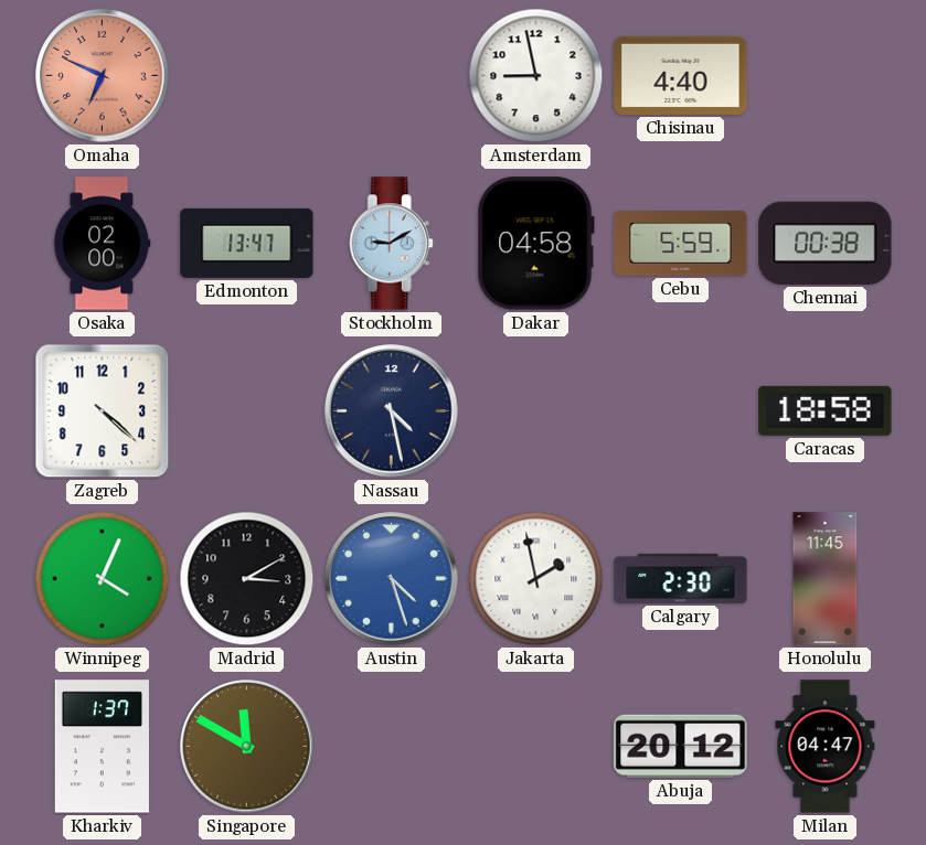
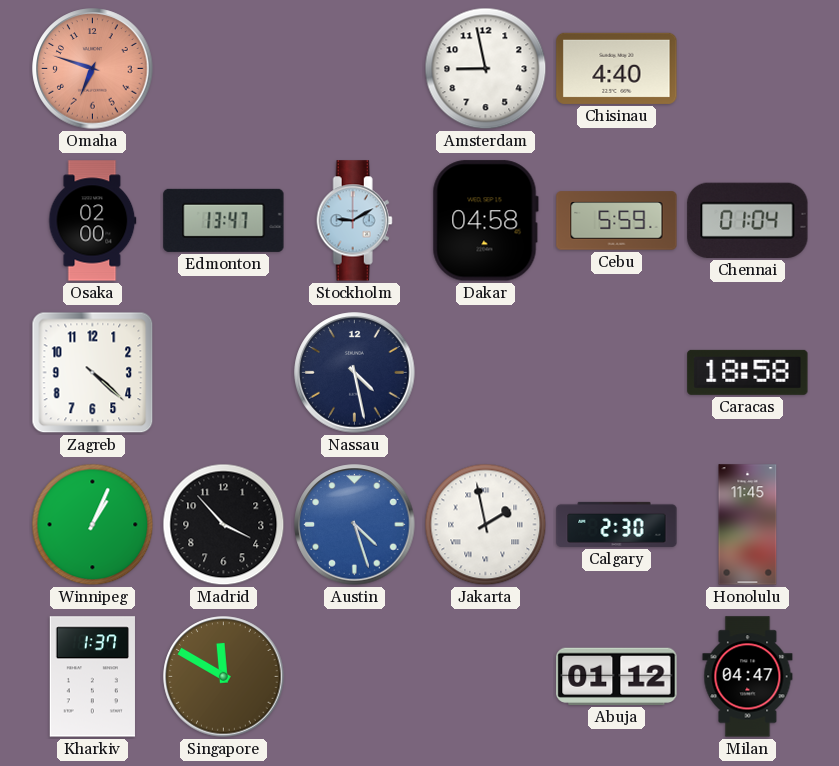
Omaha: 6:49 -> 6:48
Chennai: 00:38 -> 01:04
Winnipeg: 4:04 -> 1:04
Madrid: 3:10 -> 3:53
Abuja: 20:12 -> 01:12
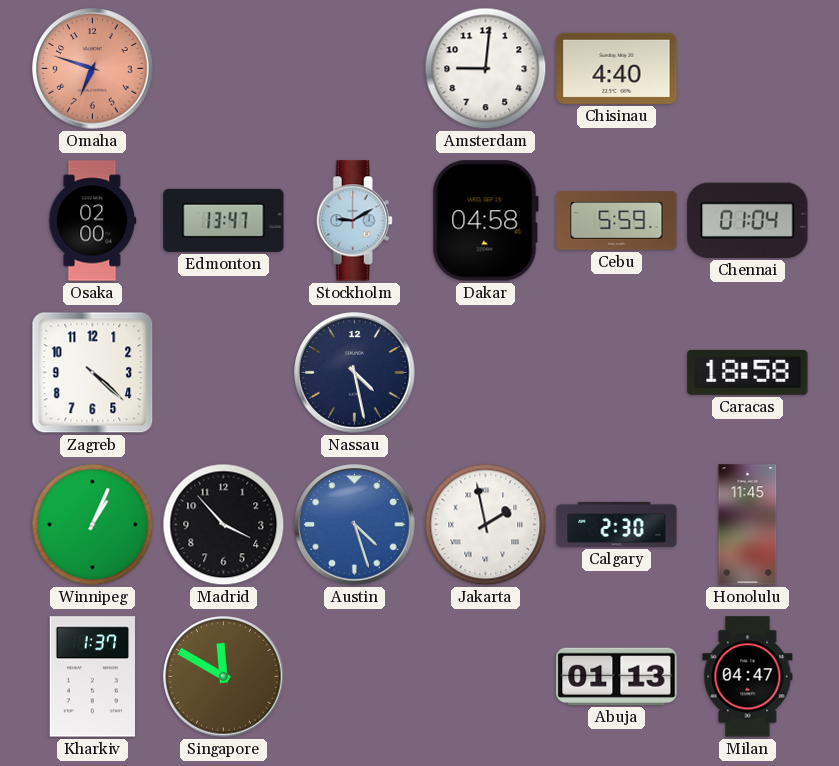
Amsterdam: 8:58 -> 9:01
Abuja: 01:12 -> 01:13
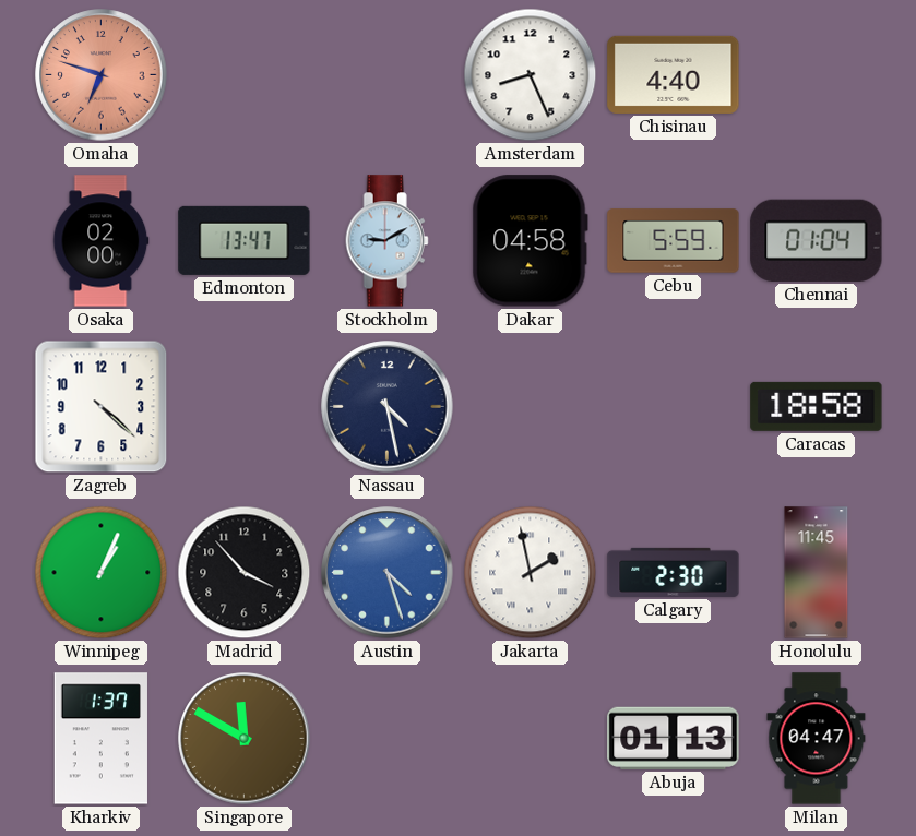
Amsterdam: 9:01 -> 8:26
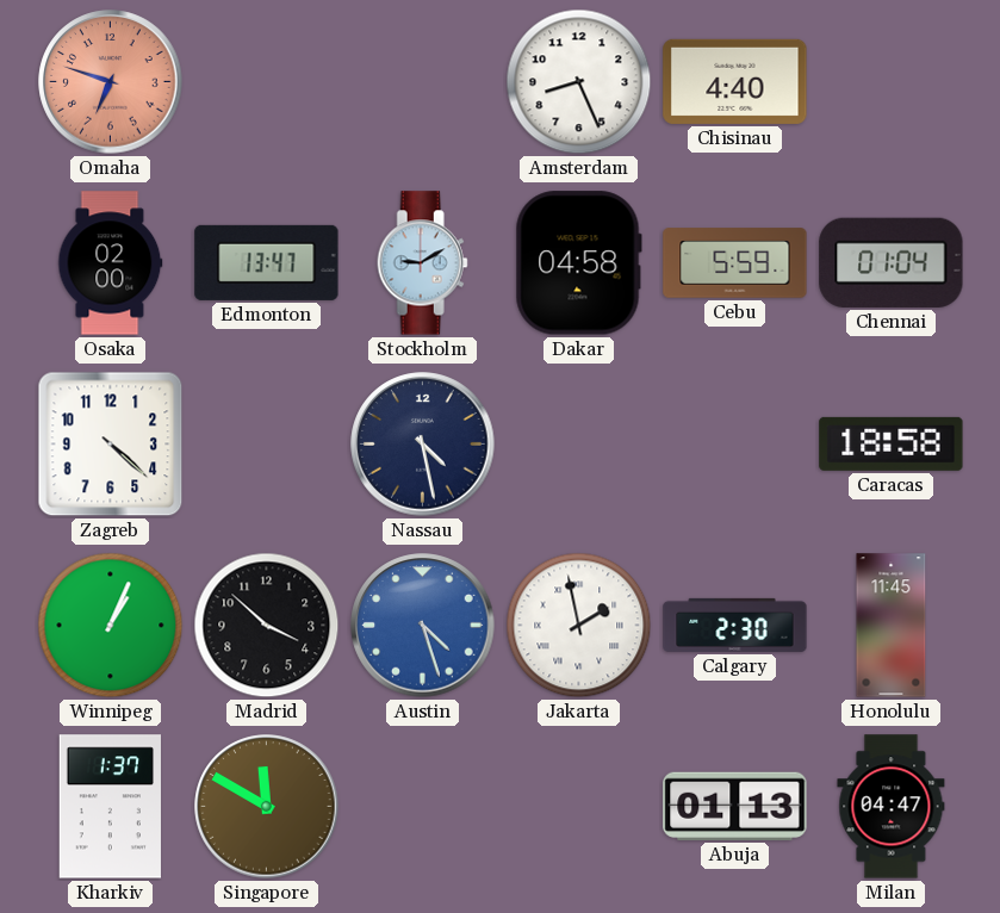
Madrid: 3:53 -> 3:52
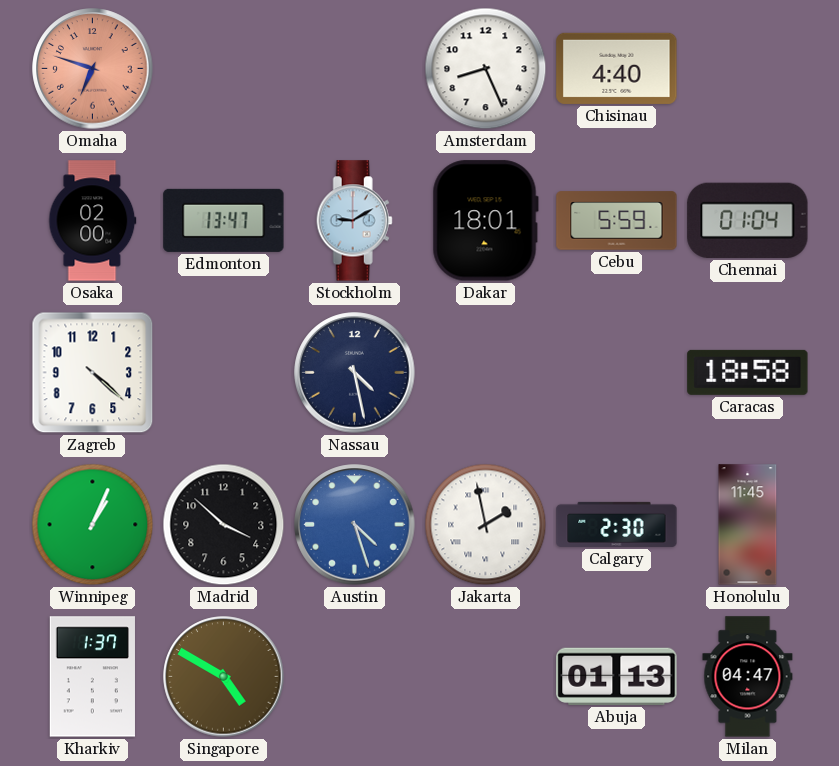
Dakar: 04:58 -> 18:01
Singapore: 11:50 -> 4:50
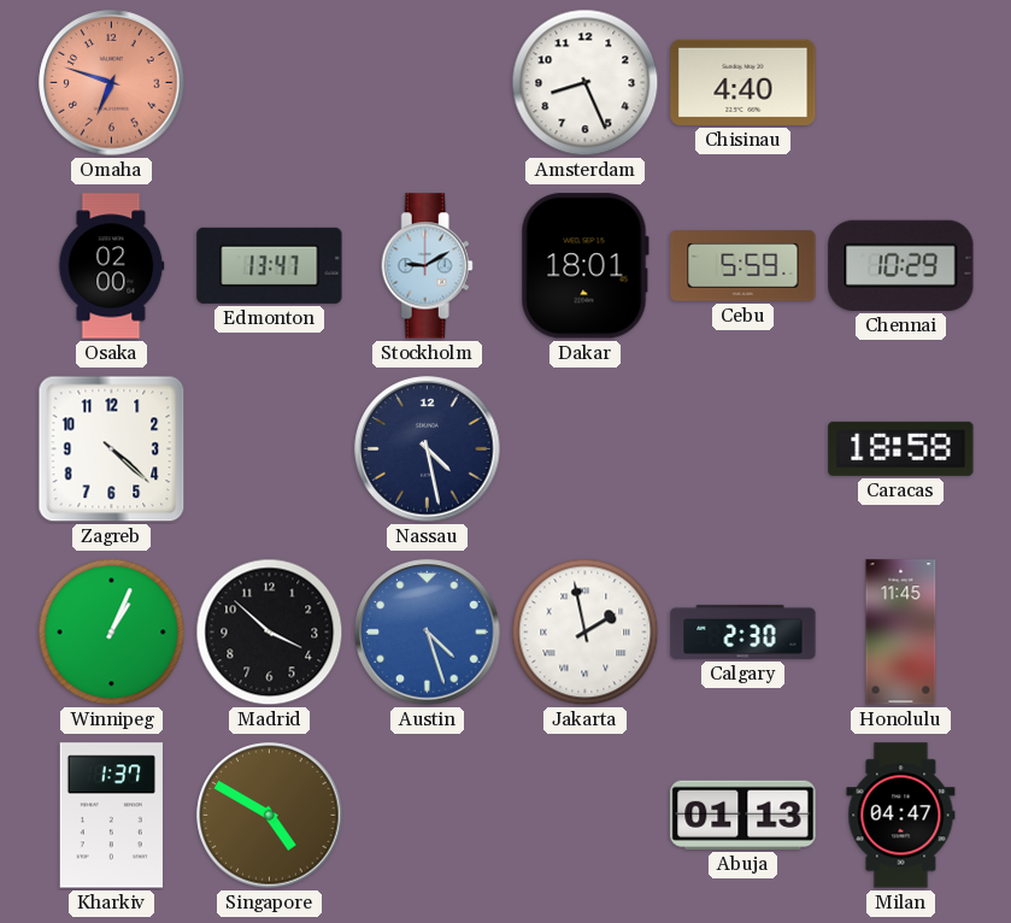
Chennai: 01:04 -> 10:29
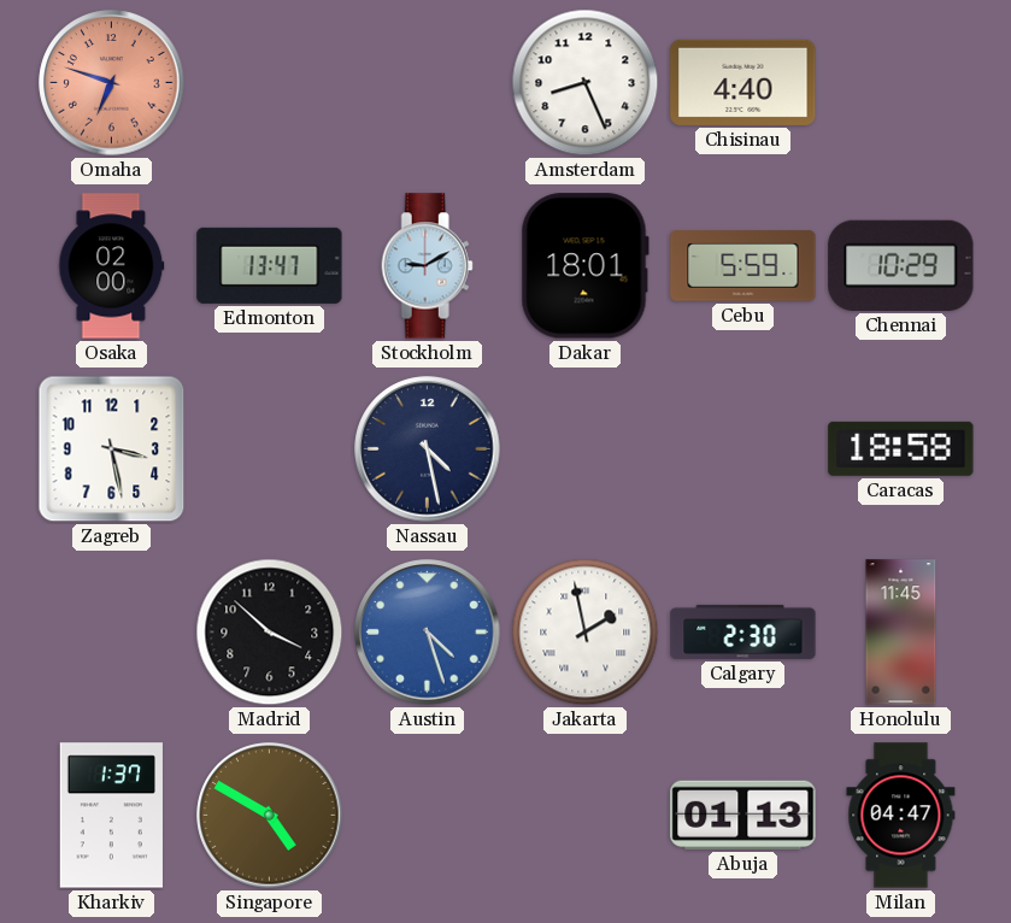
Zagreb: 4:22 -> 3:28
Winnipeg: 1:04 -> none
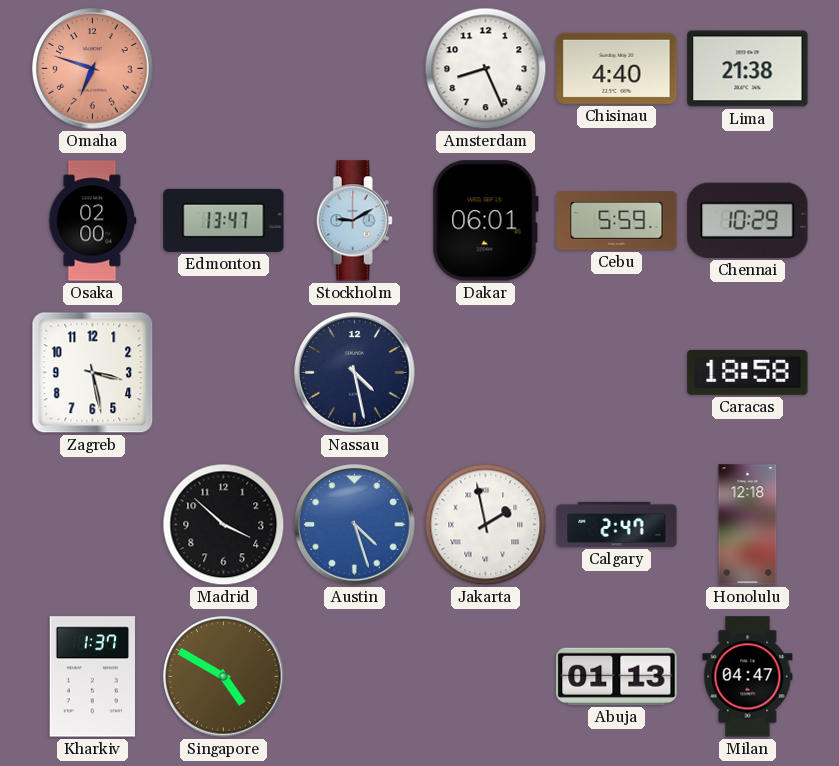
Lima: none -> 21:38
Dakar: 18:01 -> 06:01
Calgary: 2:30 -> 2:47
Honolulu: 11:45 -> 12:18
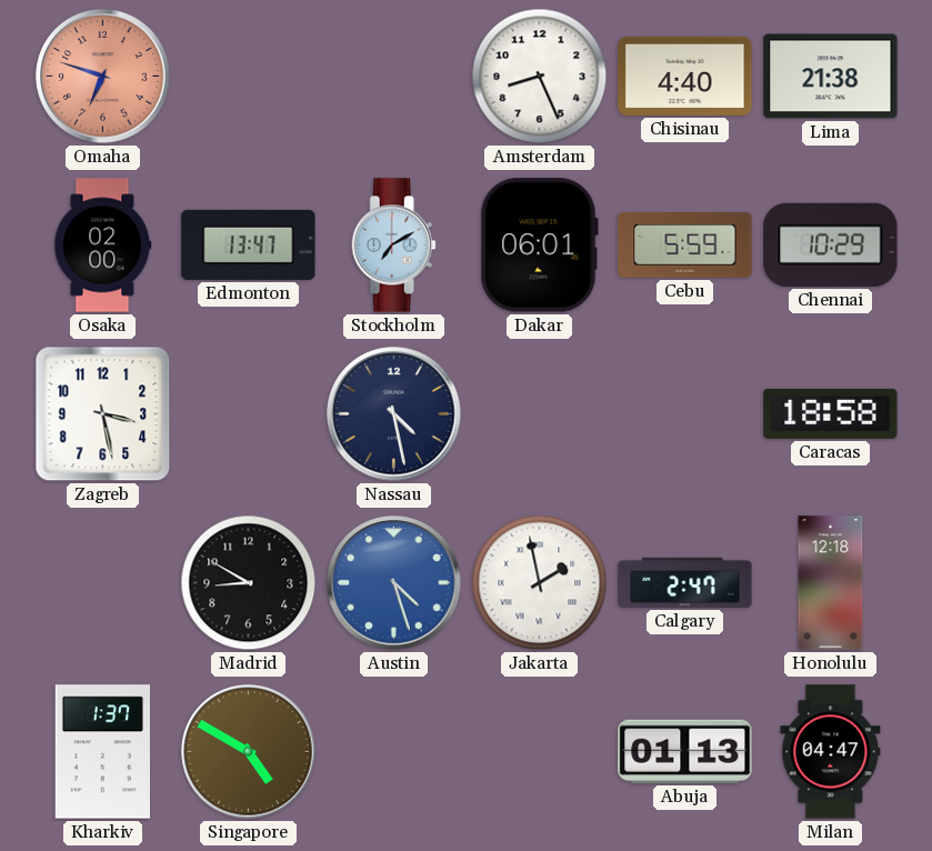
Stockholm: 9:10 -> 7:10
Madrid: 3:52 -> 8:50
